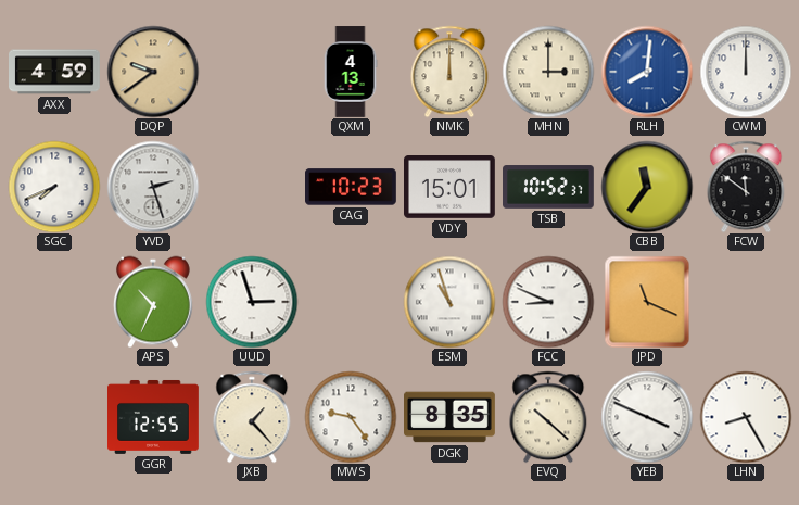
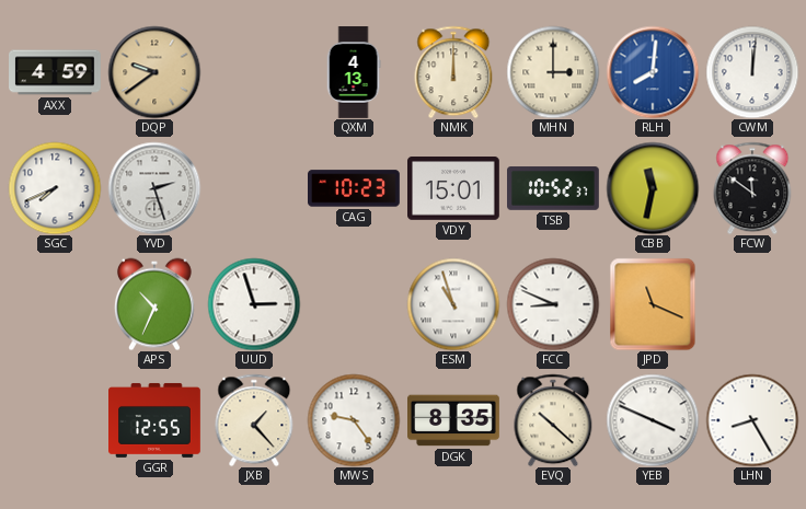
CWM: 12:00 -> 12:01
CBB: 11:36 -> 11:32
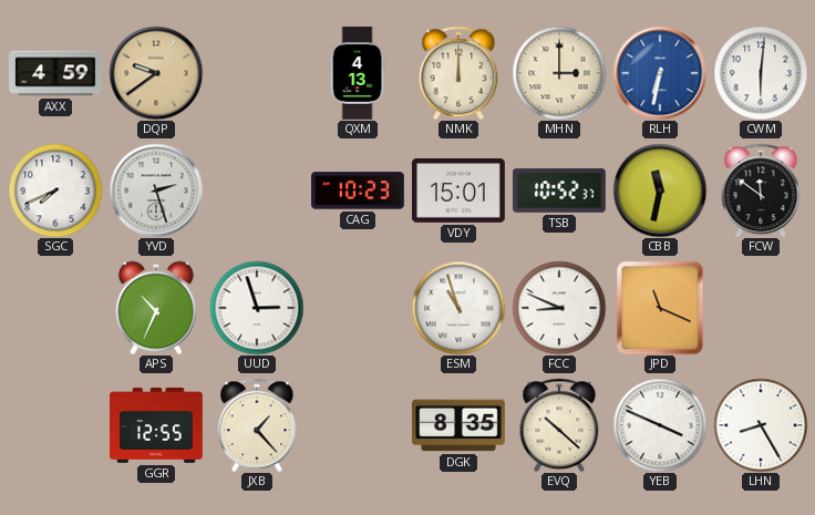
RLH: 8:01 -> 6:32
CWM: 12:01 -> 6:01
MWS: 9:24 -> none
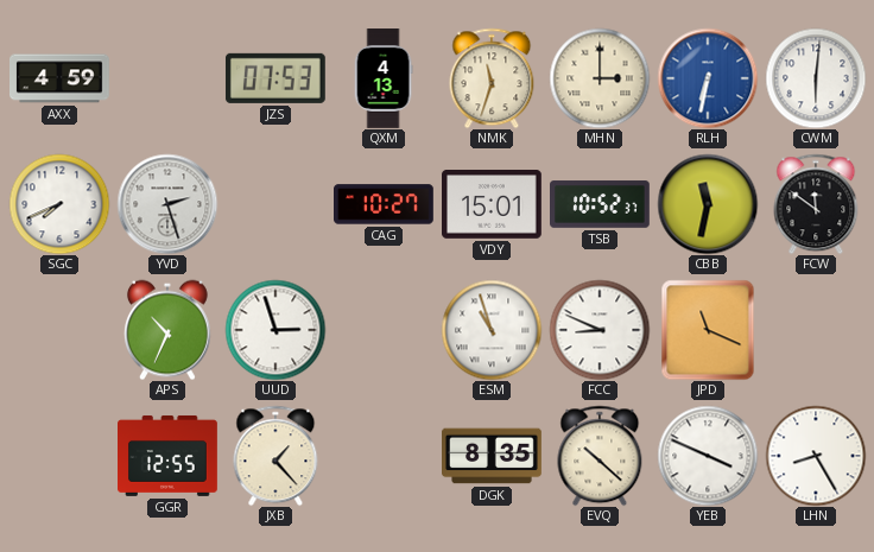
DQP: 9:39 -> none
JZS: none -> 07:53
NMK: 12:00 -> 11:33
CAG: 10:23 -> 10:27
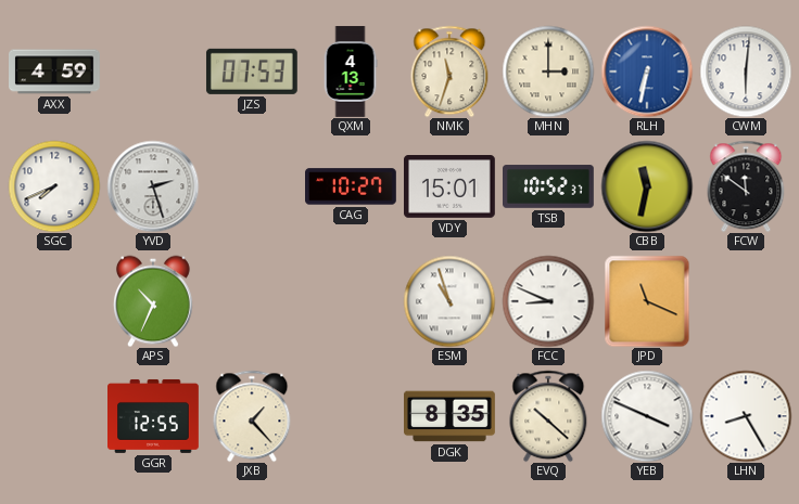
UUD: 2:57 -> none
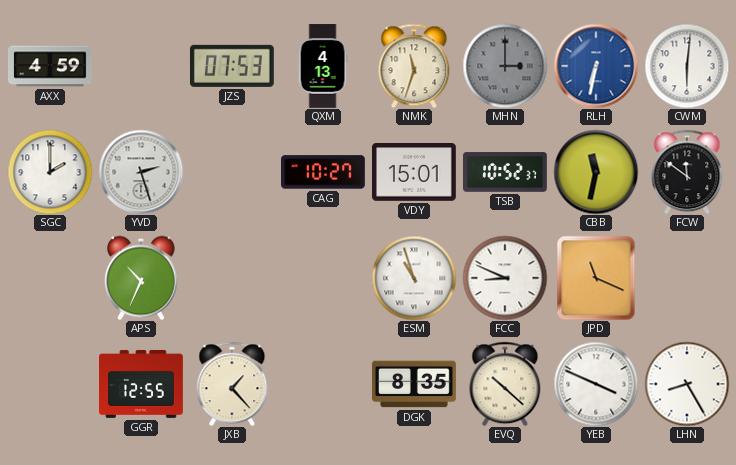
MHN dial: cream -> grey
SGC: 7:41 -> 2:00
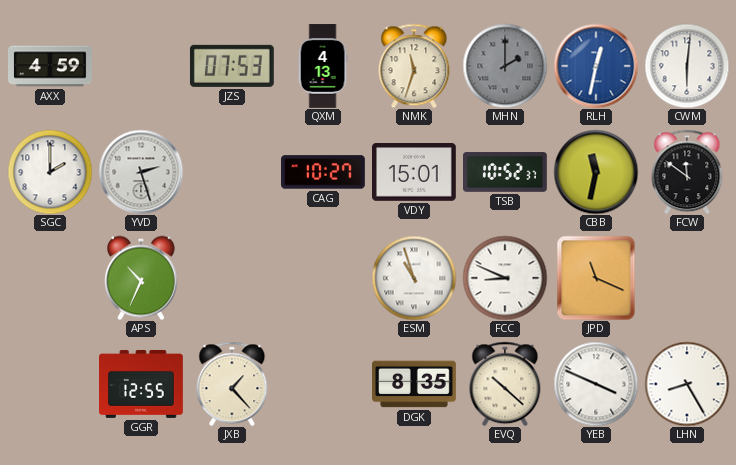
MHN: 3:00 -> 2:00
RLH: 6:32 -> 12:32
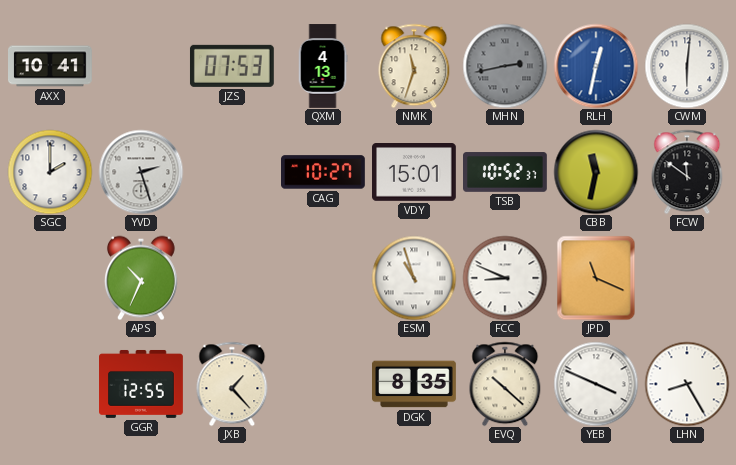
AXX: 4:59 -> 10:41
MHN: 2:00 -> 2:43
